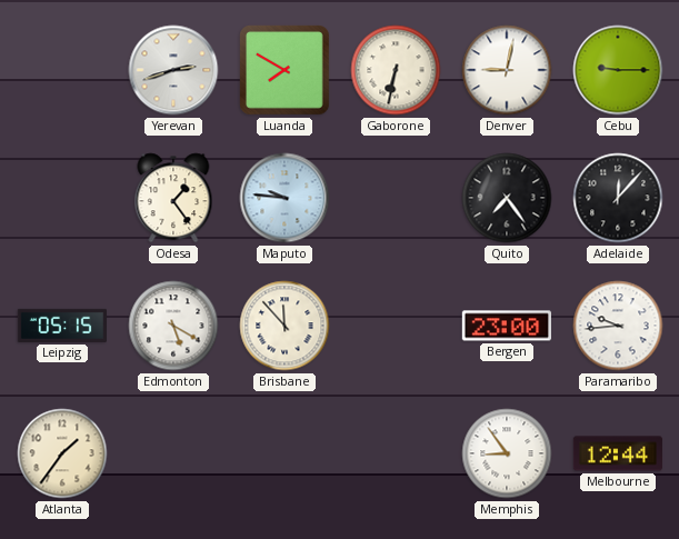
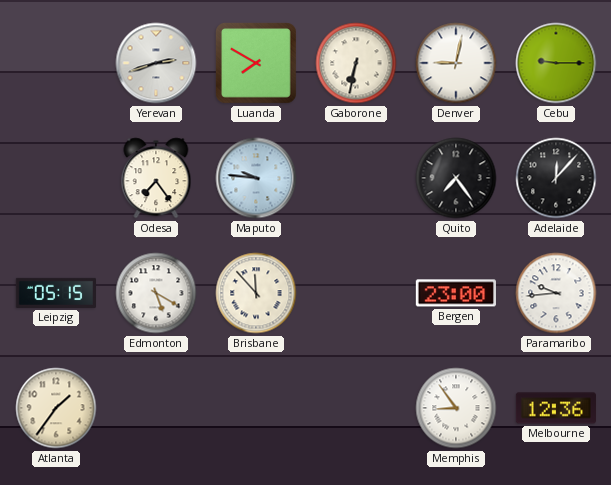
Odesa: 1:24 -> 7:24
Melbourne: 12:44 -> 12:36
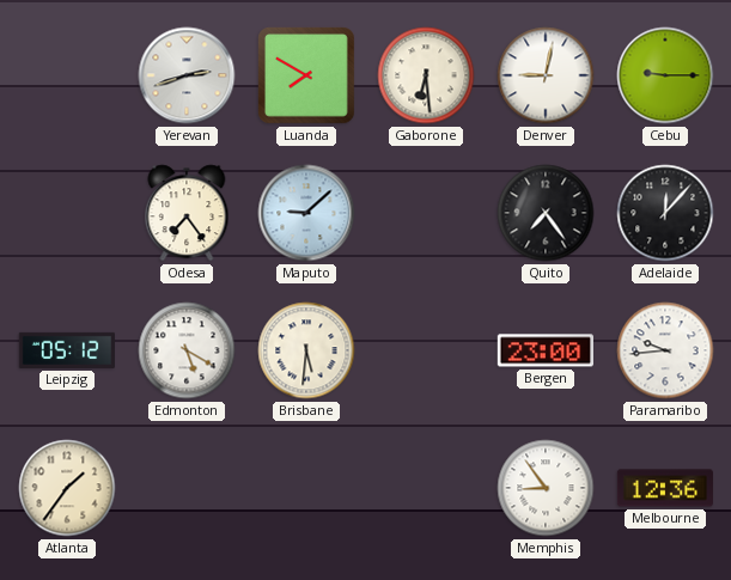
Gaborone: 6:32 -> 6:29
Maputo: 9:46 -> 9:08
Leipzig: 05:15 -> 05:12
Brisbane: 11:53 -> 5:31
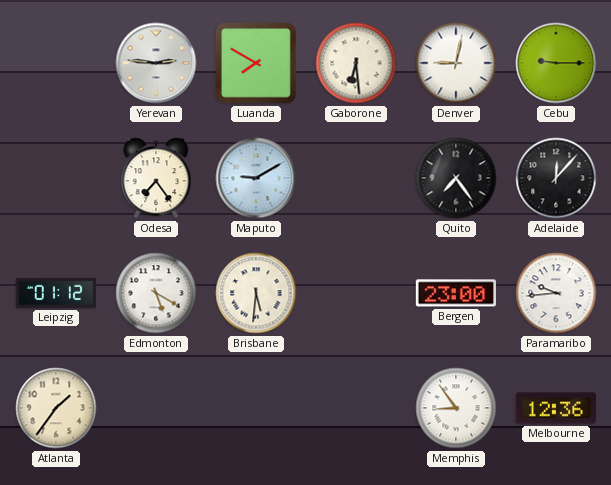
Yerevan: 2:42 -> 2:46
Maputo: 9:08 -> 9:10
Leipzig: 05:12 -> 01:12
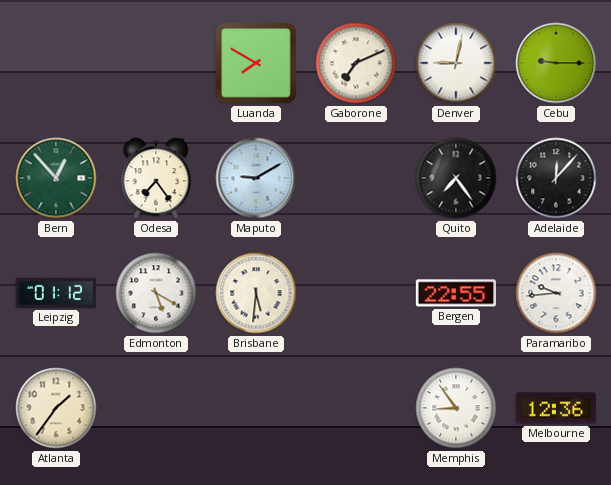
Yerevan: 2:46 -> none
Gaborone: 6:29 -> 7:11
Bern: none -> 12:53
Bergen: 23:00 -> 22:55
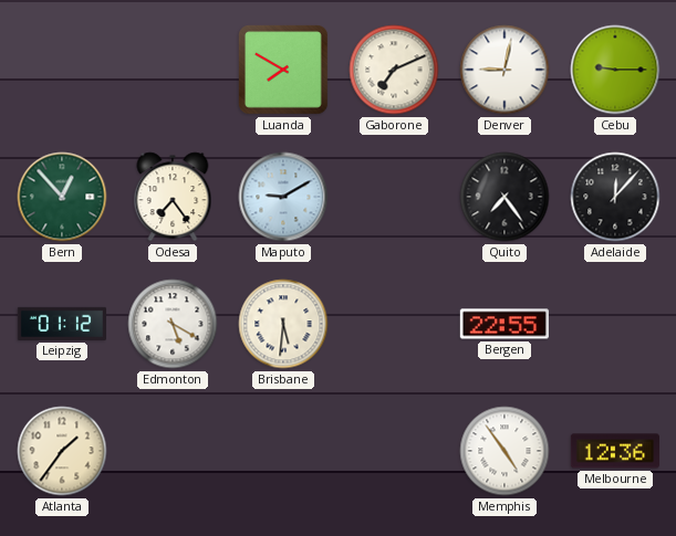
Paramaribo: 9:44 -> none
Memphis: 8:54 -> 4:54
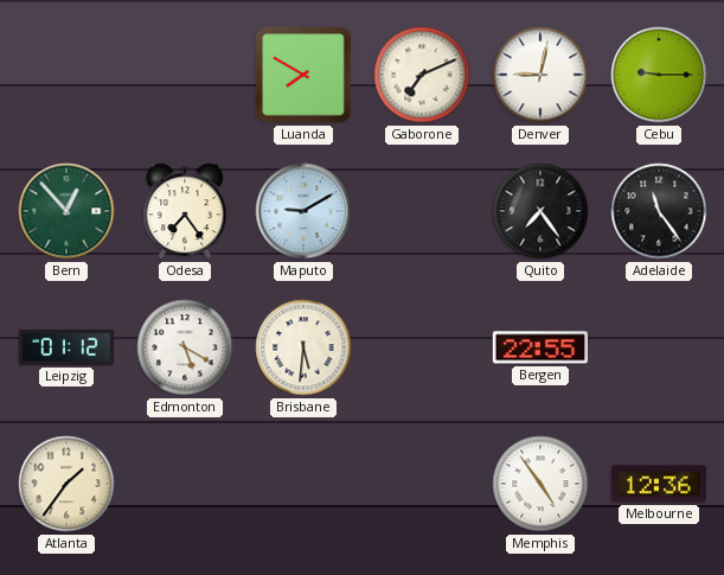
Adelaide: 12:07 -> 11:24
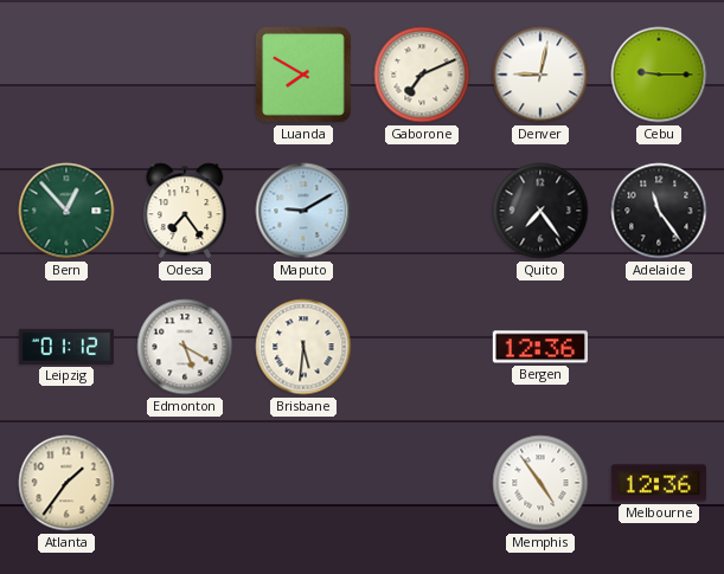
Bergen: 22:55 -> 12:36
